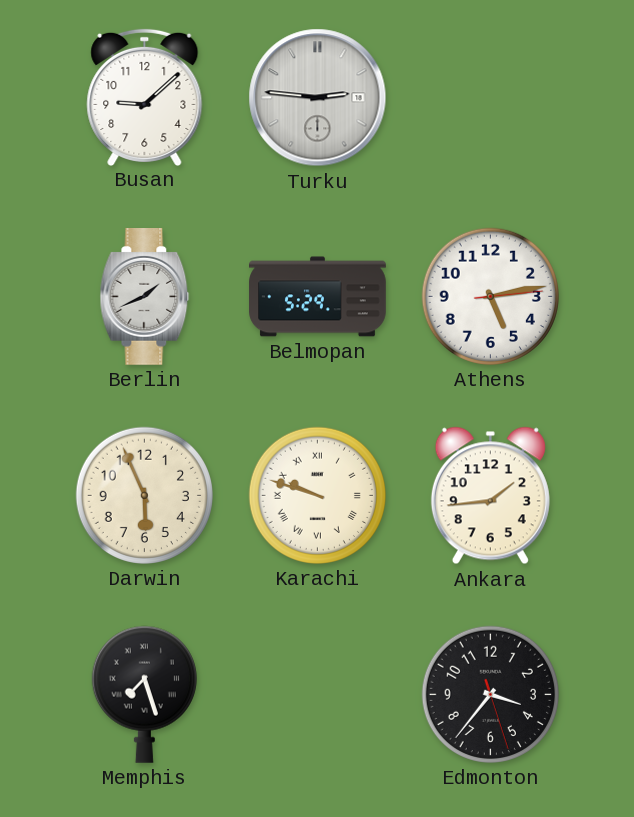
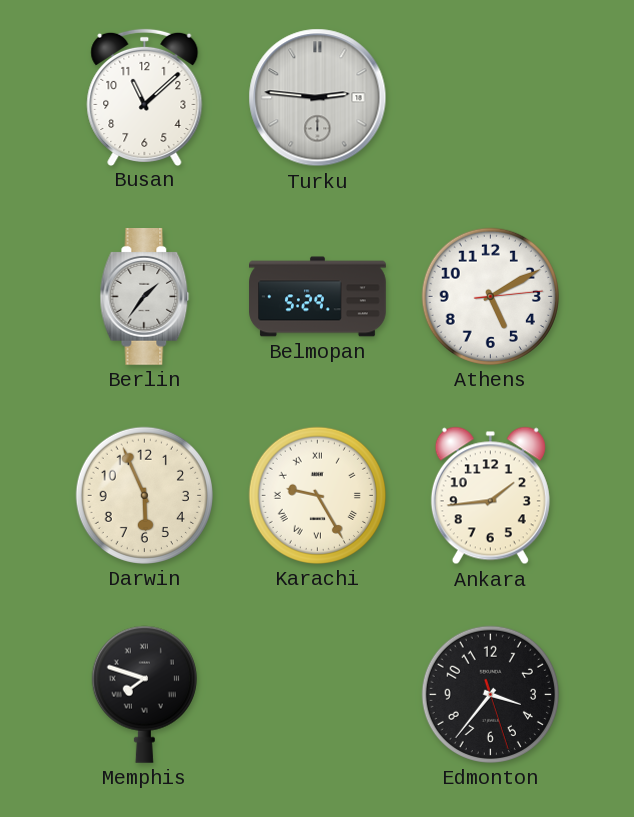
Busan: 9:08 -> 11:08
Berlin: 1:41 -> 1:36
Athens: 5:13 -> 5:10
Karachi: 9:48 -> 9:25
Memphis: 7:27 -> 7:48
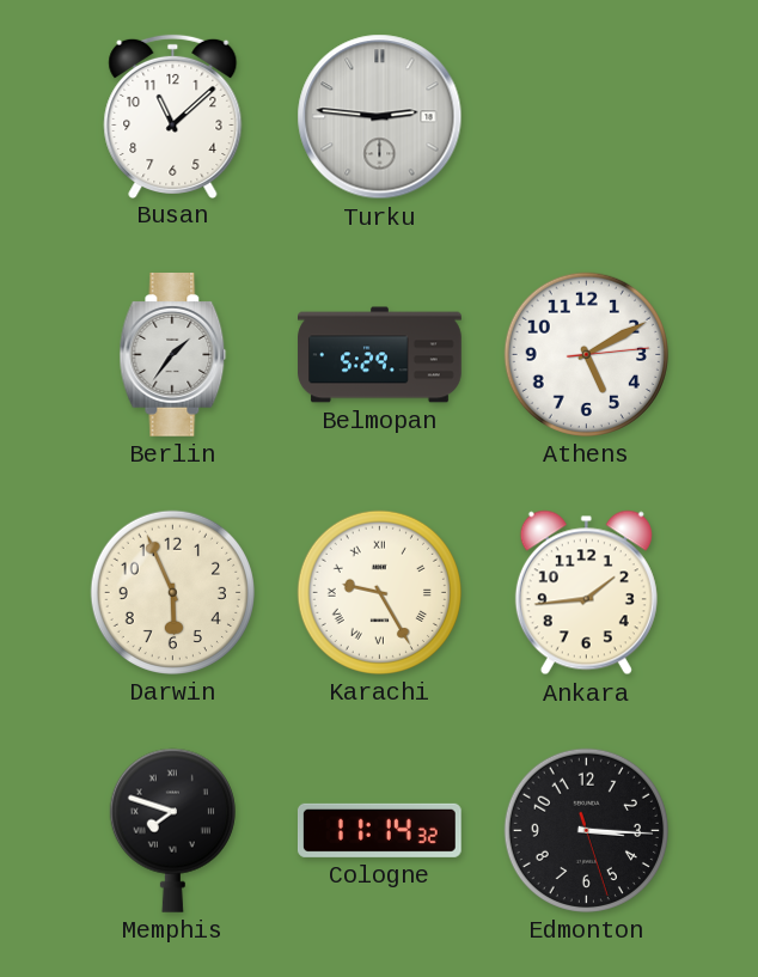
Cologne: none -> 11:14
Edmonton: 3:36 -> 3:15
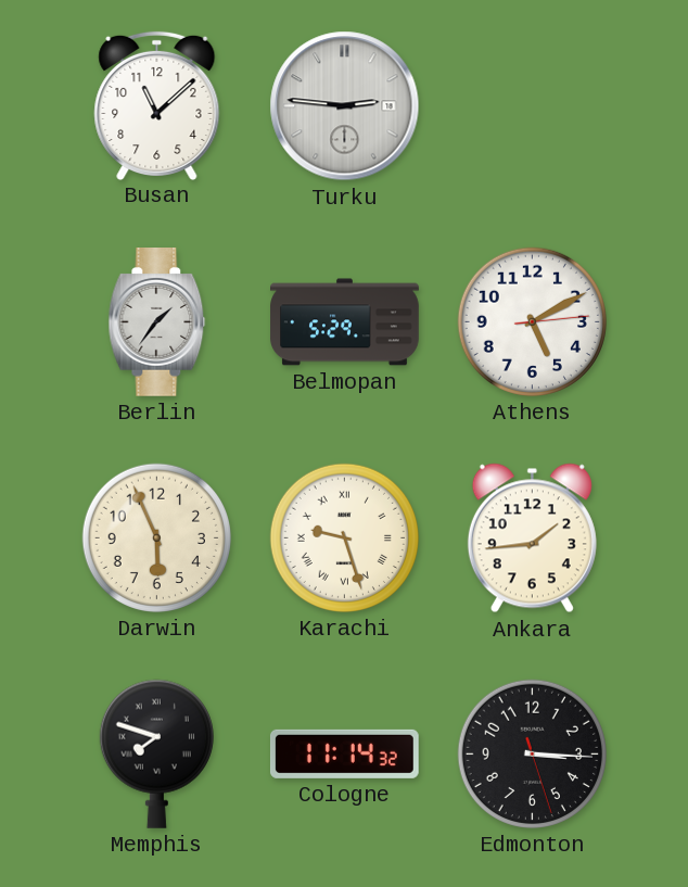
Karachi: 9:25 -> 9:27
